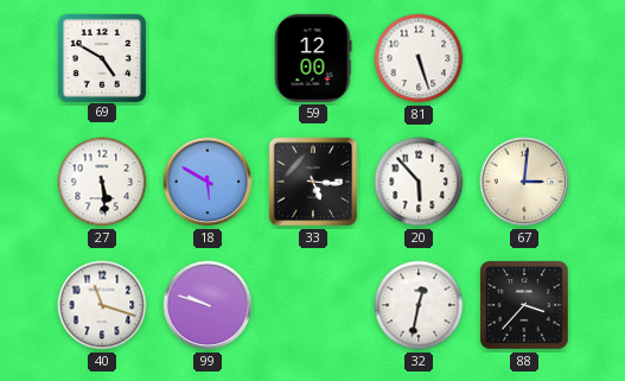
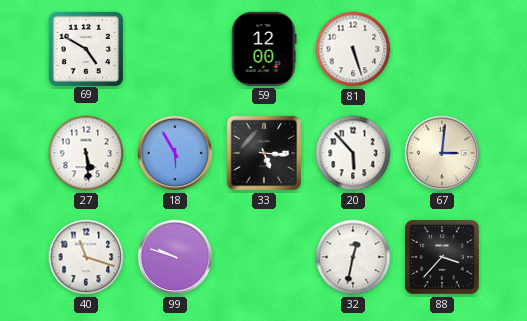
18: 5:50 -> 5:55
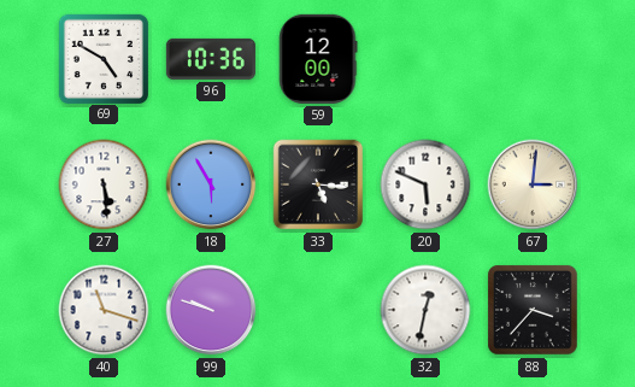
96: none -> 10:36
81: 5:27 -> none
20: 5:53 -> 5:49
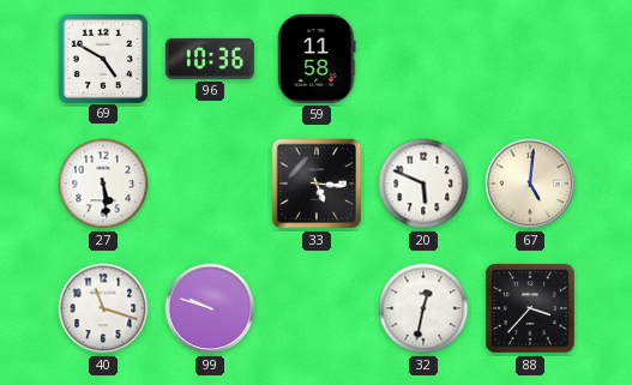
59: 12:00 -> 11:58
18: 5:55 -> none
67: 3:01 -> 5:01
